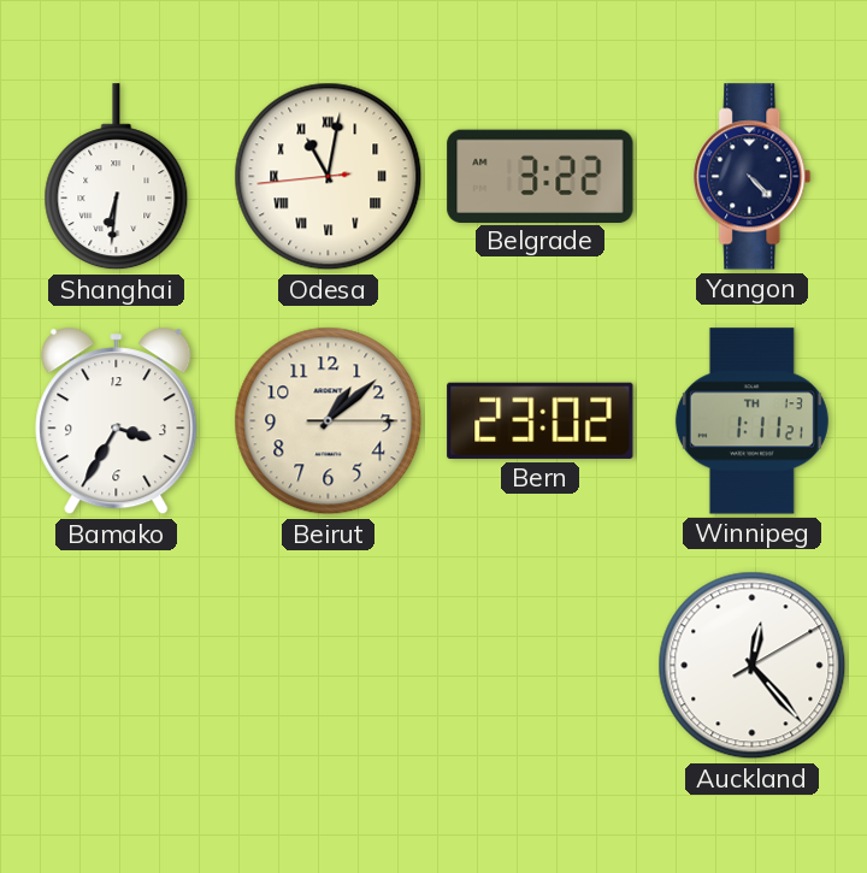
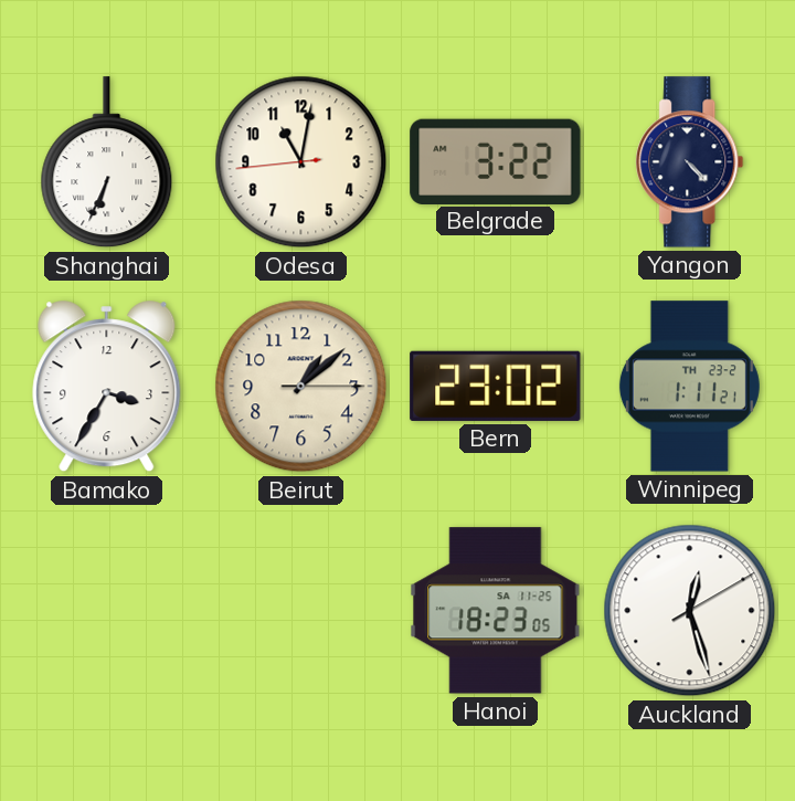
Shanghai: 6:31 -> 6:34
Odesa numerals: Roman -> Arabic
Winnipeg date: TH 1-3 -> TH 23-2
Hanoi: none -> 18:23
Auckland: 12:23 -> 12:27
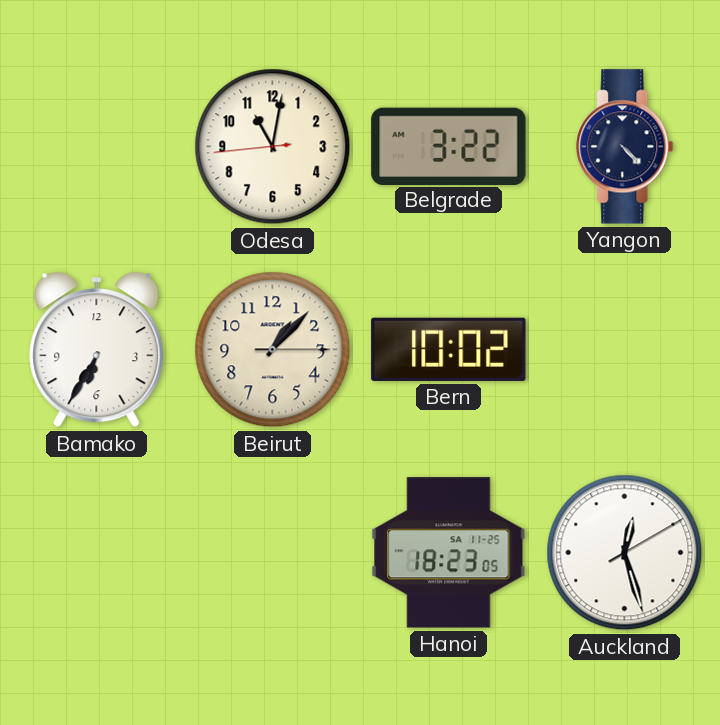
Shanghai: 6:34 -> none
Bamako: 3:35 -> 6:35
Beirut: 1:08 -> 1:07
Bern: 23:02 -> 10:02
Winnipeg: 1:11 -> none
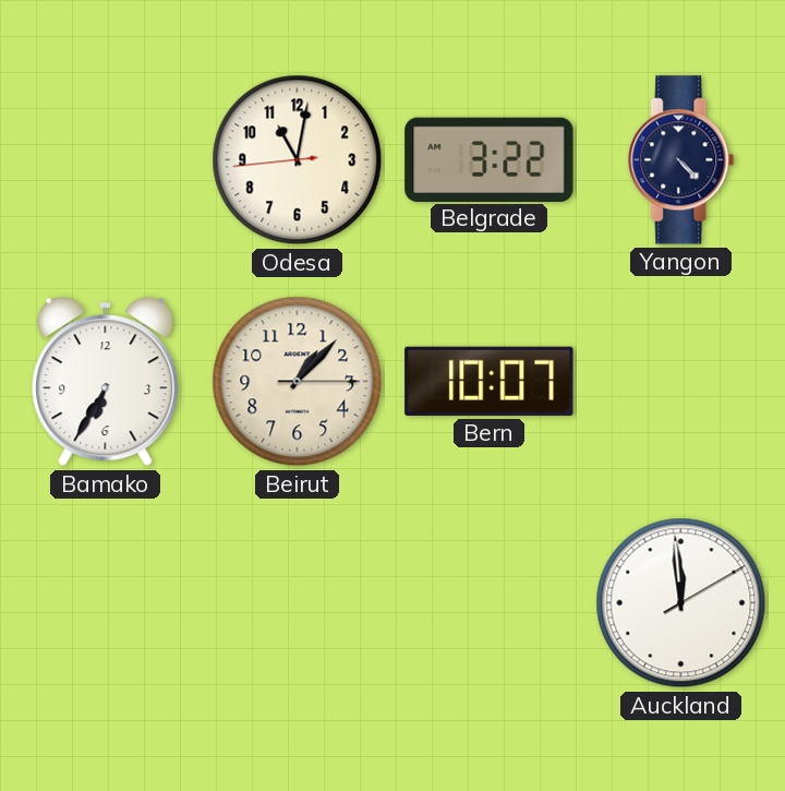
Bern: 10:02 -> 10:07
Hanoi: 18:23 -> none
Auckland: 12:27 -> 11:59
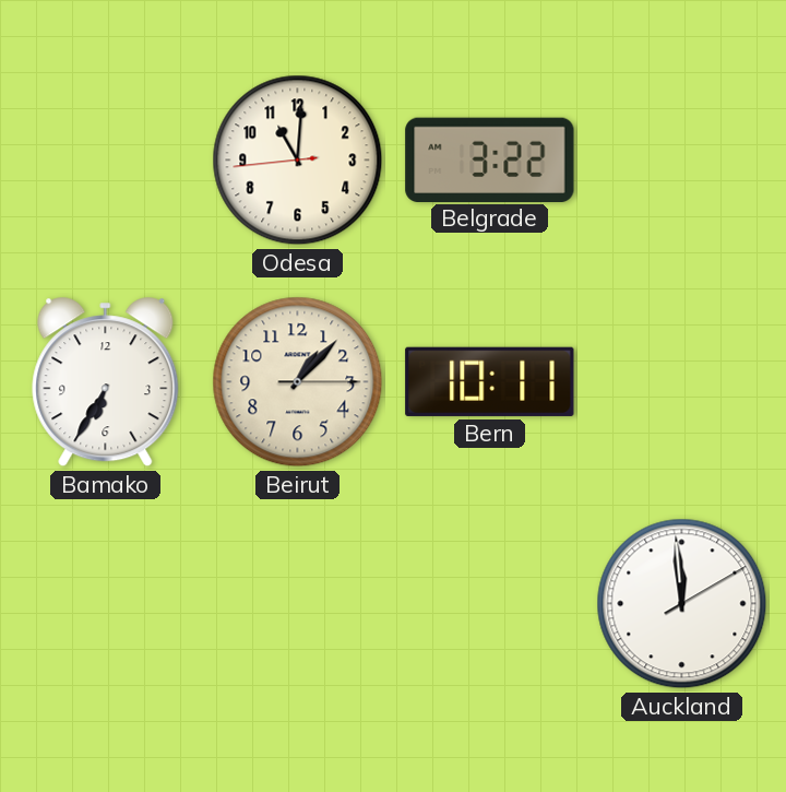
Odesa: 11:01 -> 11:00
Yangon: 4:23 -> none
Bern: 10:07 -> 10:11
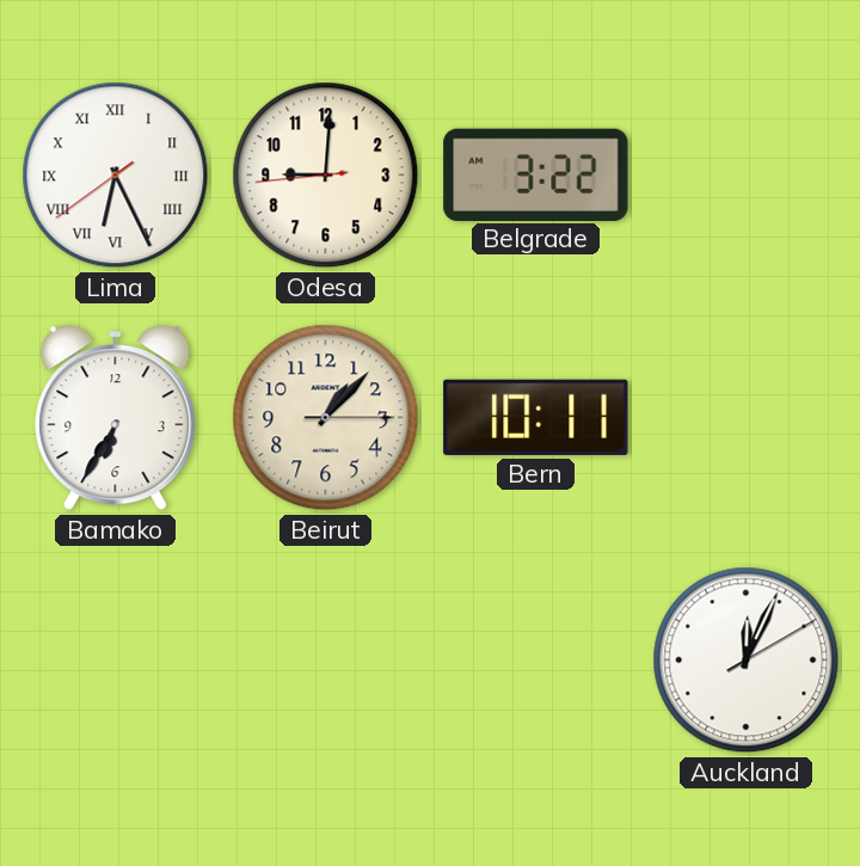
Lima: none -> 6:25
Odesa: 11:00 -> 9:00
Auckland: 11:59 -> 12:04
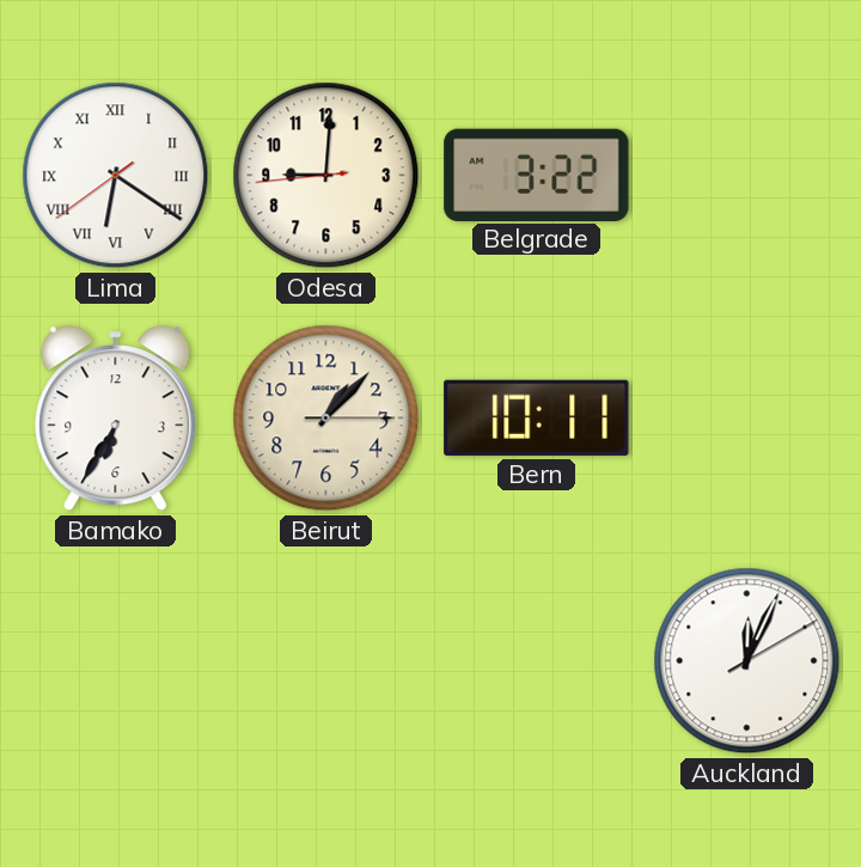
Lima: 6:25 -> 6:20
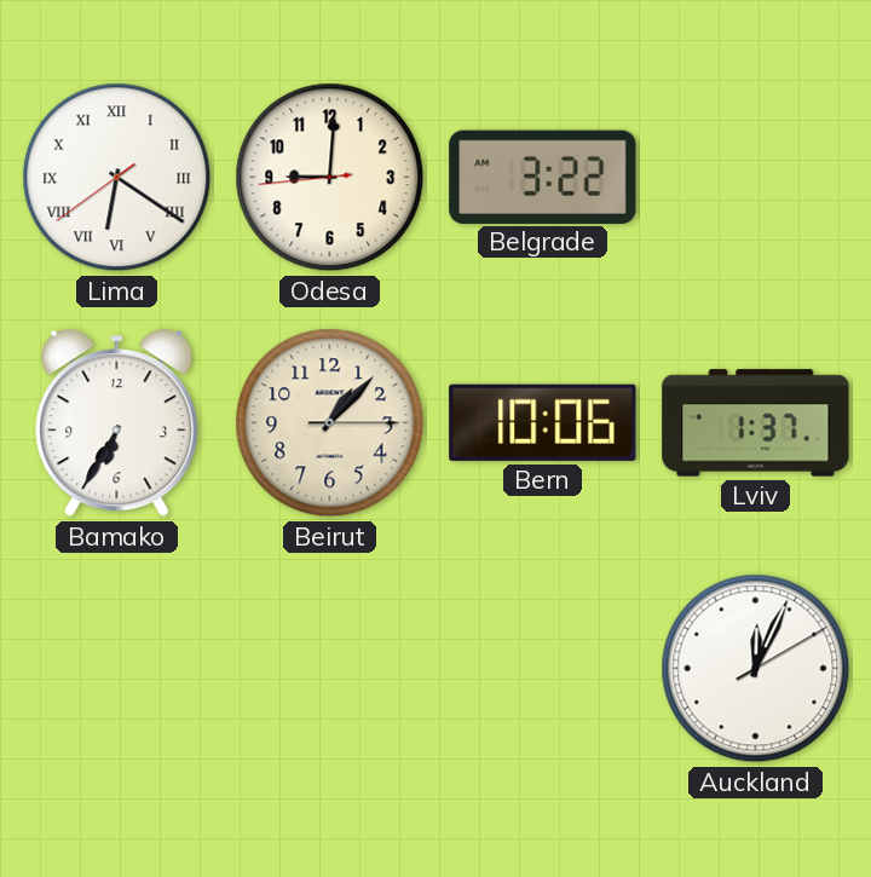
Bern: 10:11 -> 10:06
Lviv: none -> 1:37
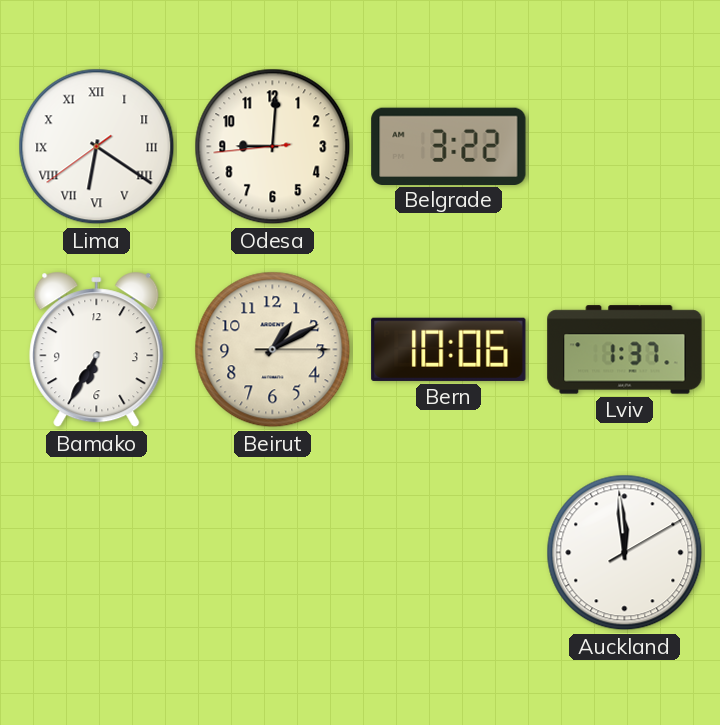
Beirut: 1:07 -> 1:10
Auckland: 12:04 -> 11:59
